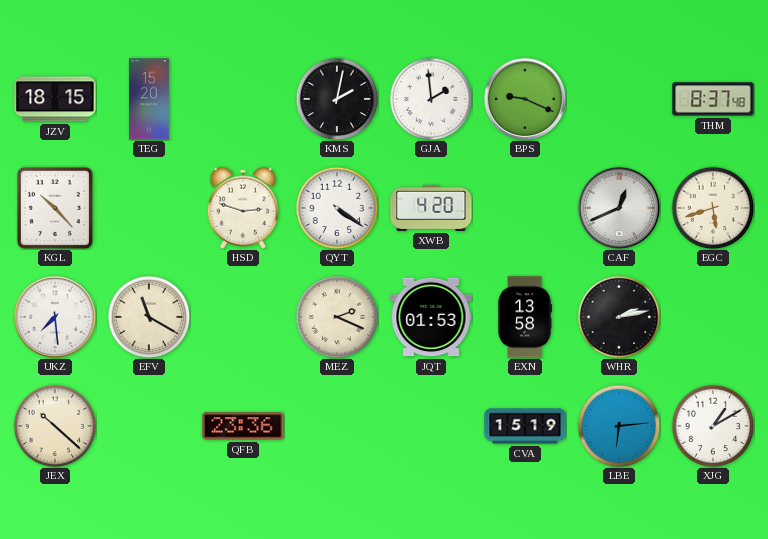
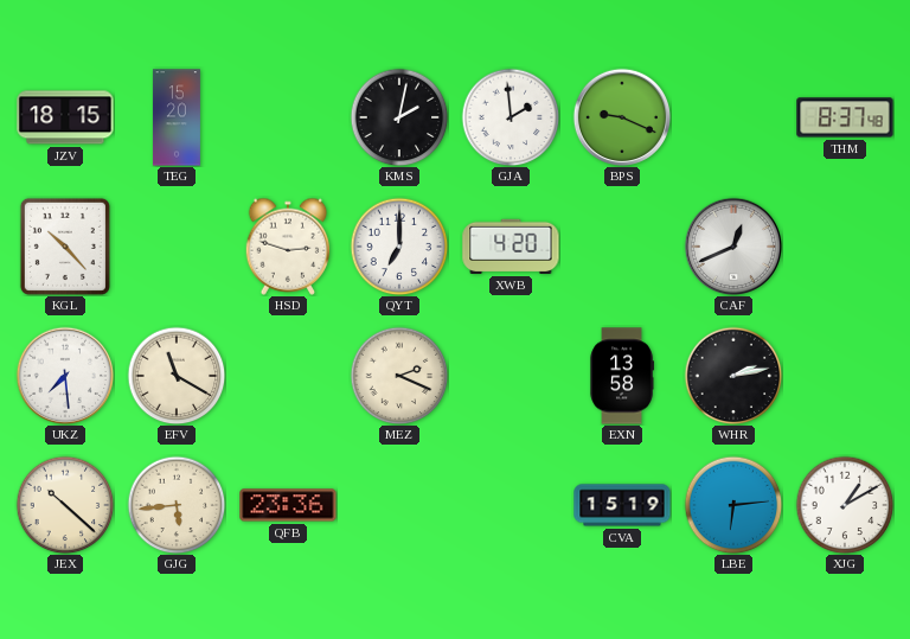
QYT: 4:21 -> 7:00
EGC: 5:42 -> none
JQT: 01:53 -> none
GJG: none -> 5:44
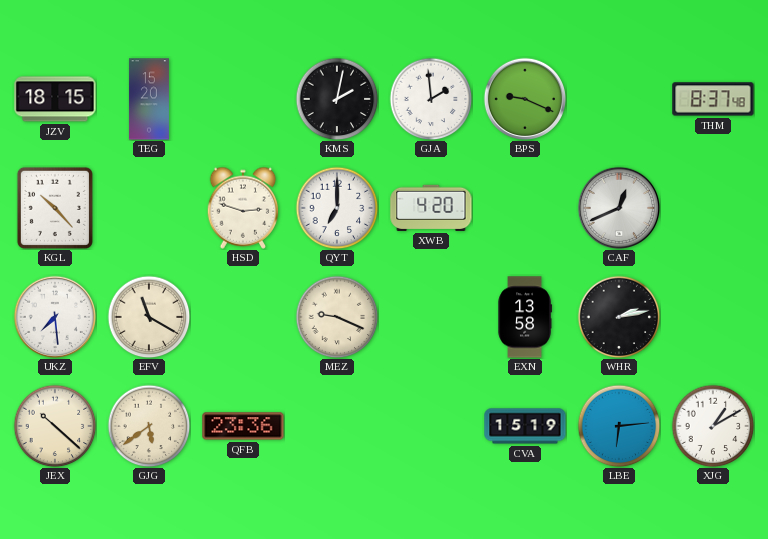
MEZ: 2:19 -> 9:19
GJG: 5:44 -> 5:39
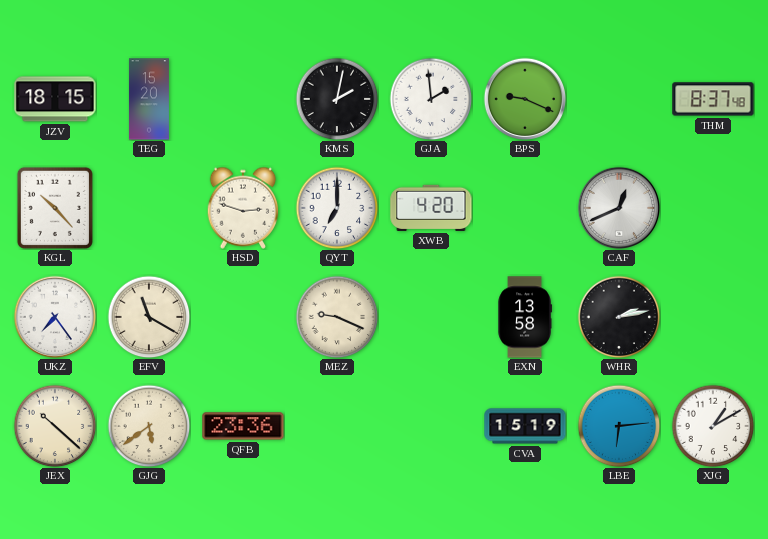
UKZ: 7:29 -> 7:24
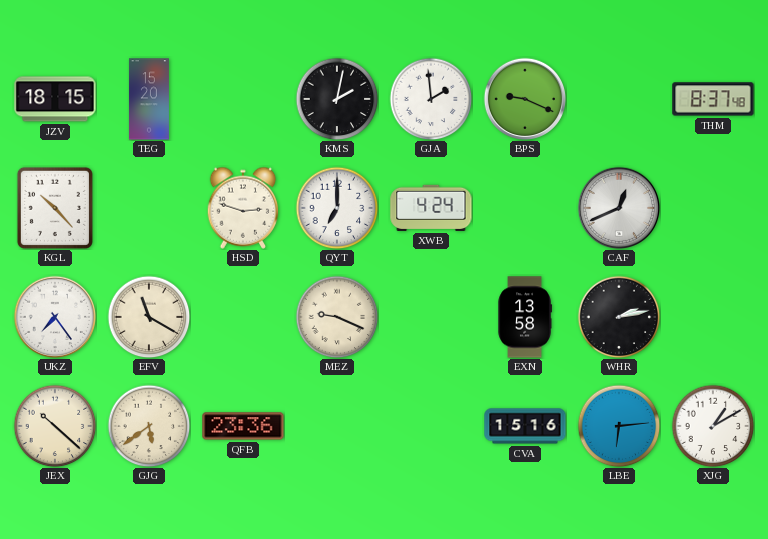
XWB: 4:20 -> 4:24
CVA: 15:19 -> 15:16
